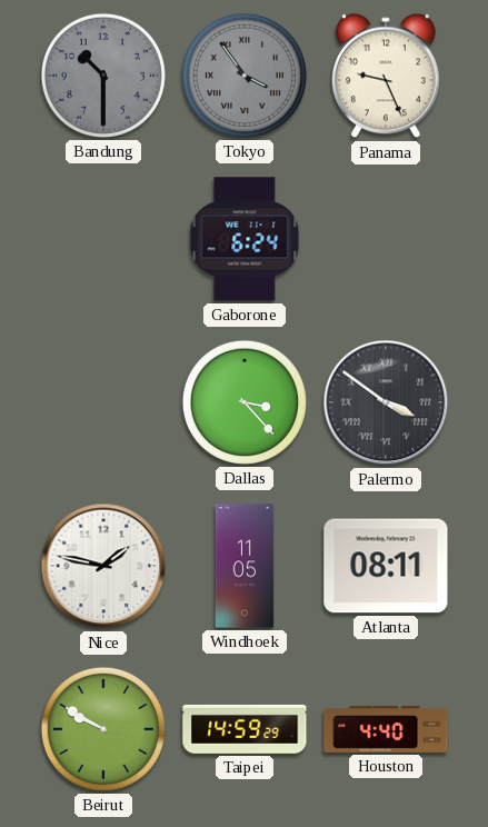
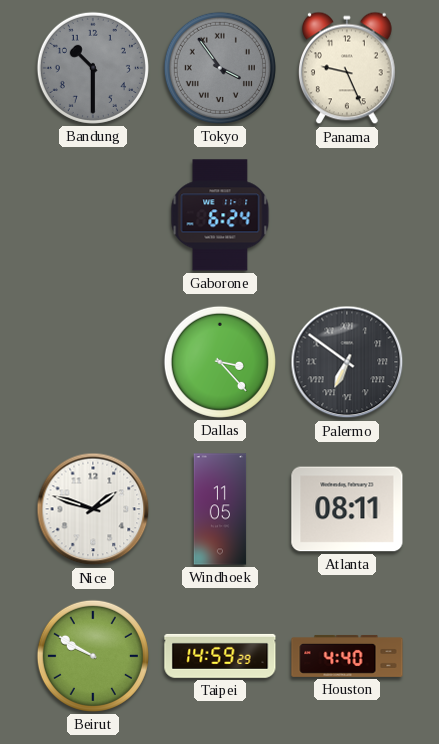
Palermo: 3:51 -> 6:51
Nice: 1:47 -> 1:48
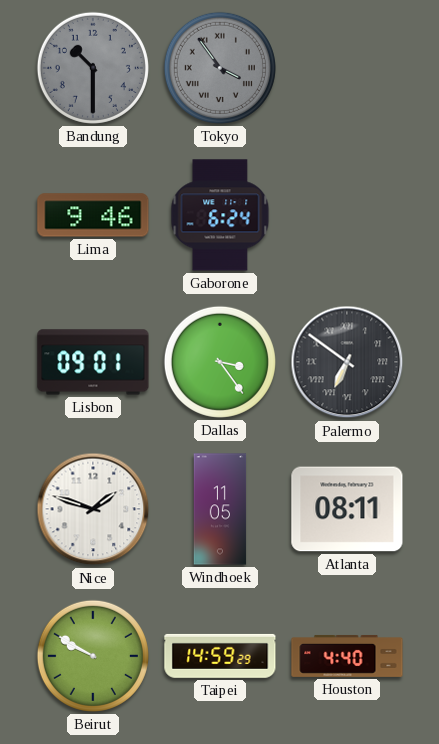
Panama: 9:26 -> none
Lima: none -> 9:46
Lisbon: none -> 09:01
Dallas: 3:23 -> 3:24
